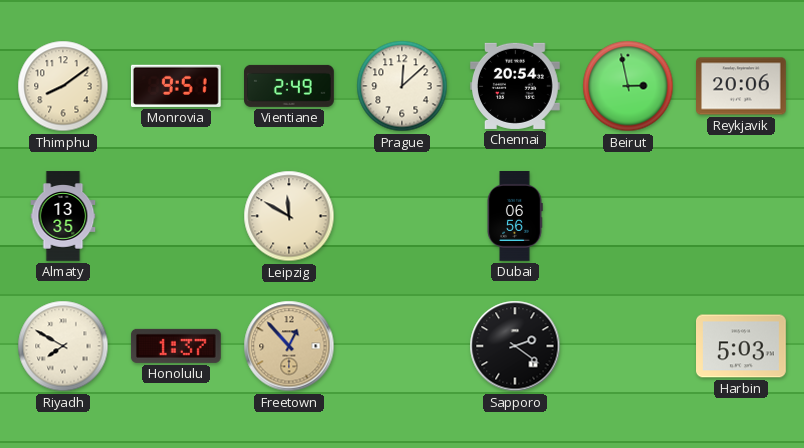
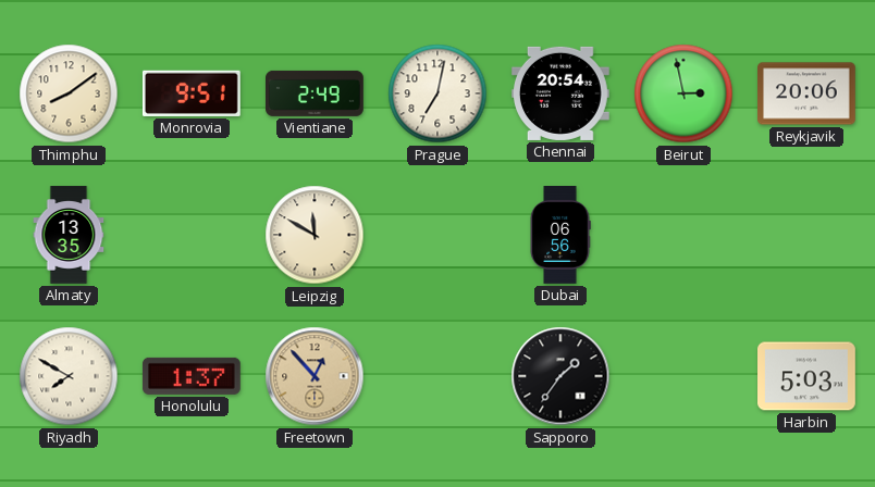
Prague: 12:08 -> 7:02
Sapporo: 2:21 -> 1:36
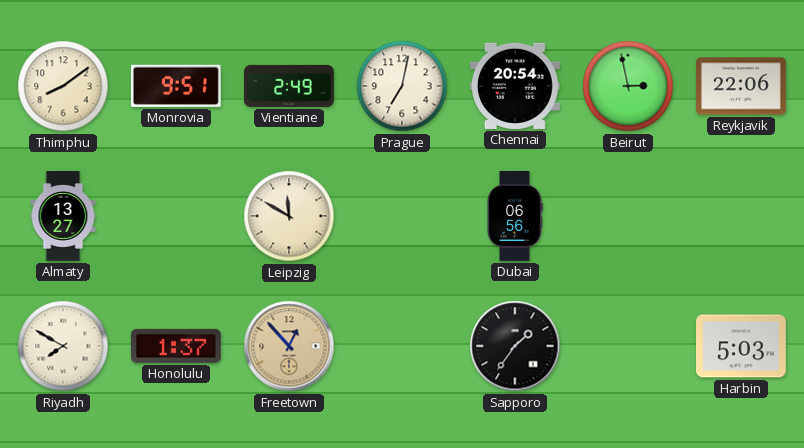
Reykjavik: 20:06 -> 22:06
Almaty: 13:35 -> 13:27
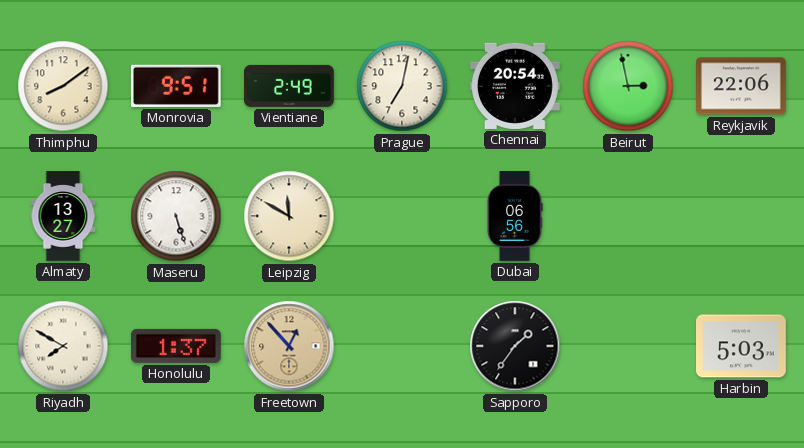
Maseru: none -> 5:27
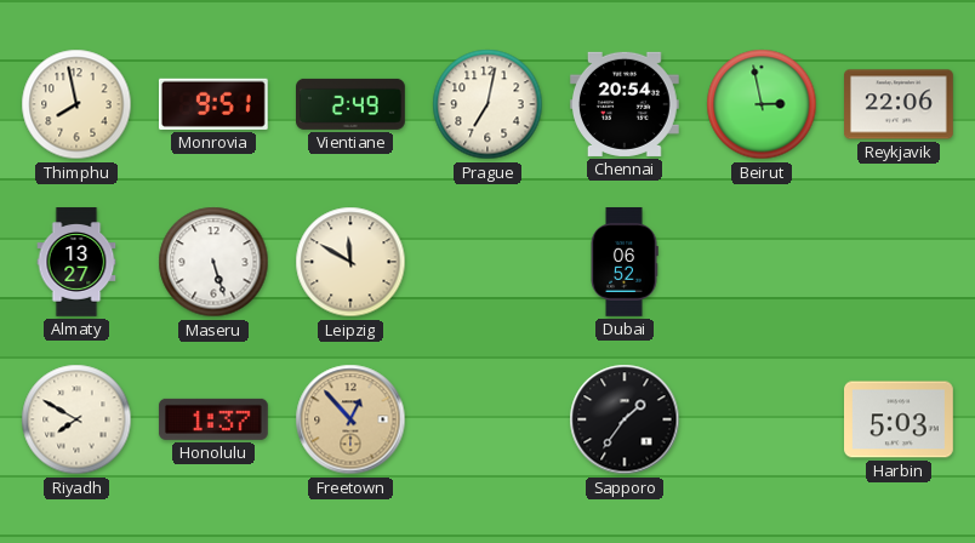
Thimphu: 8:09 -> 7:58
Dubai: 06:56 -> 06:52
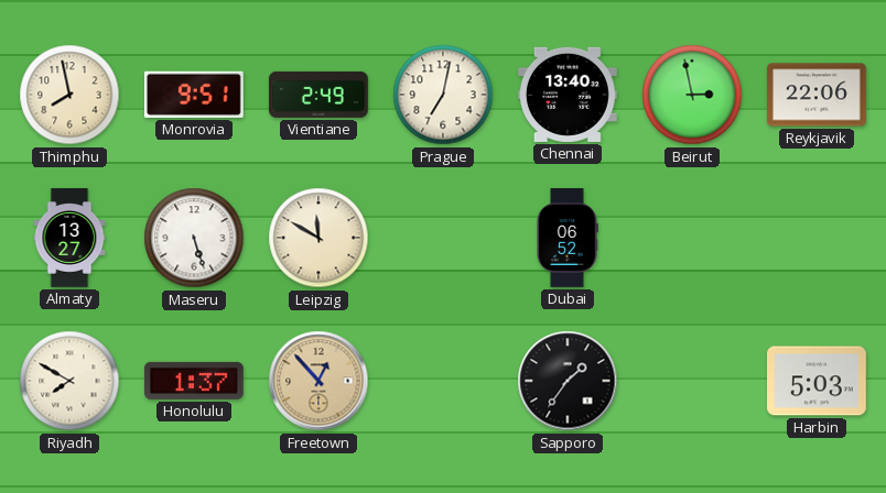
Chennai: 20:54 -> 13:40
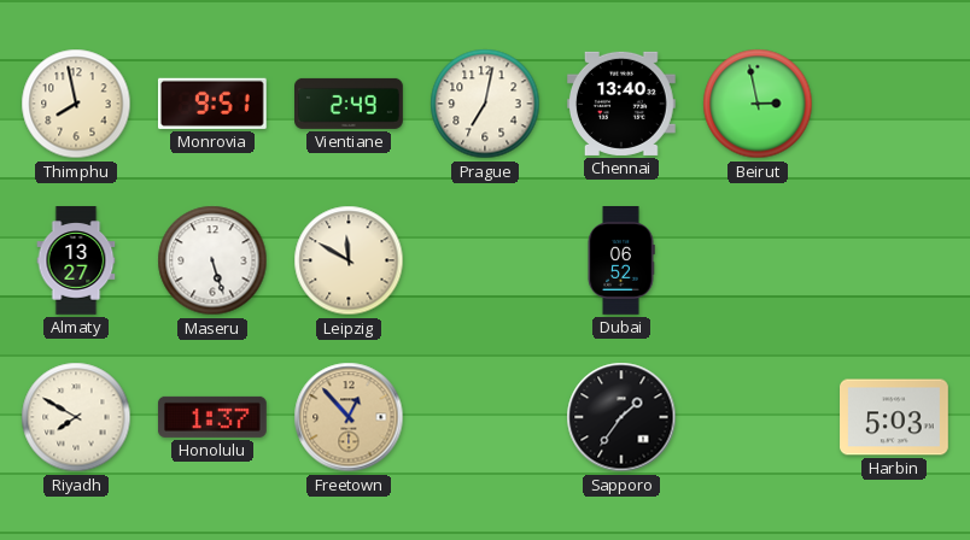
Reykjavik: 22:06 -> none
